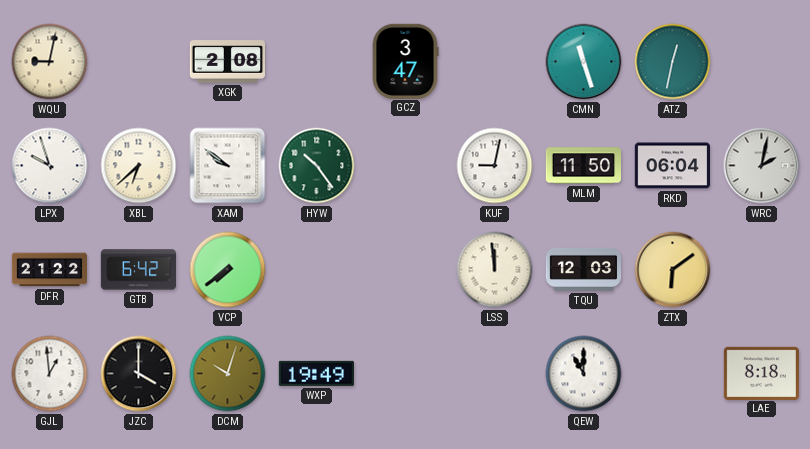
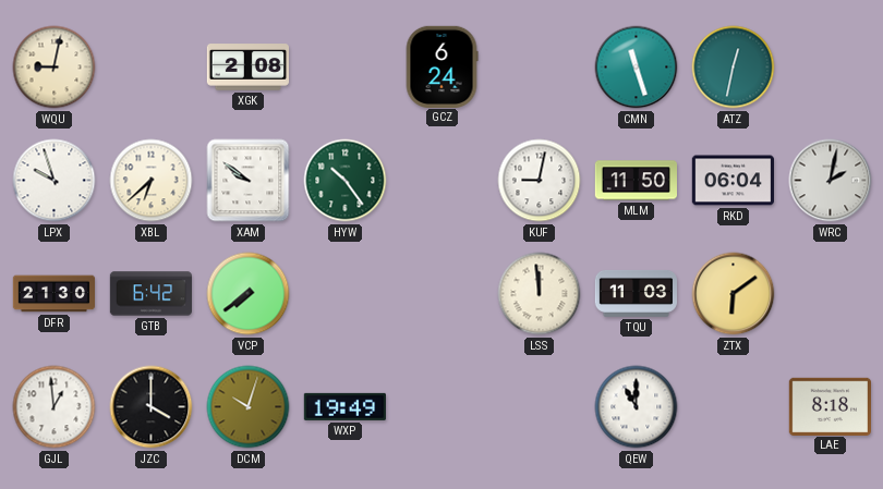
GCZ: 3:47 -> 6:24
DFR: 21:22 -> 21:30
TQU: 12:03 -> 11:03
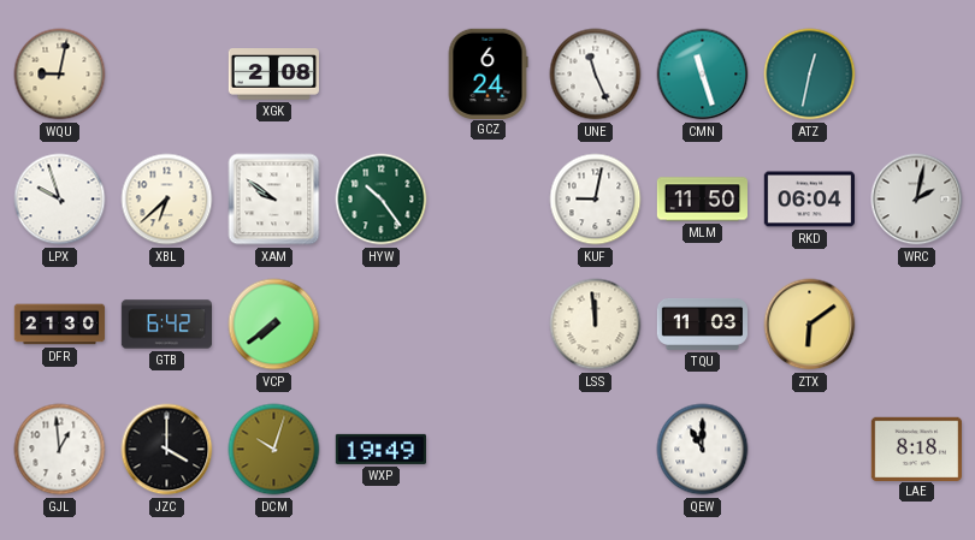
UNE: none -> 11:26
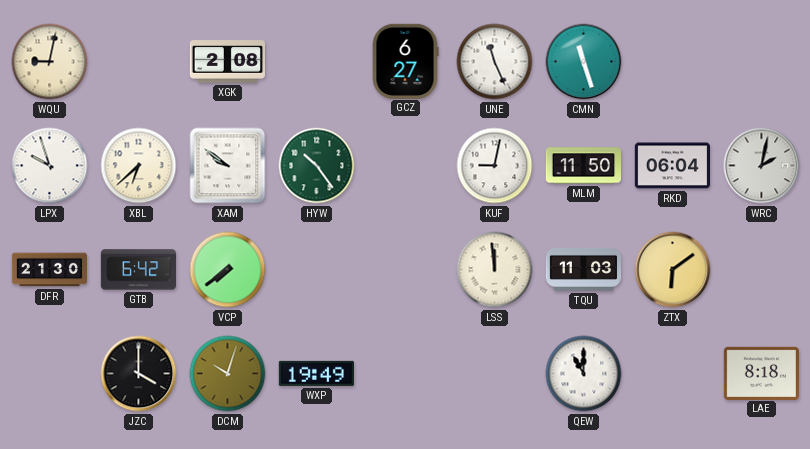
GCZ: 6:24 -> 6:27
ATZ: 12:32 -> none
GJL: 12:59 -> none
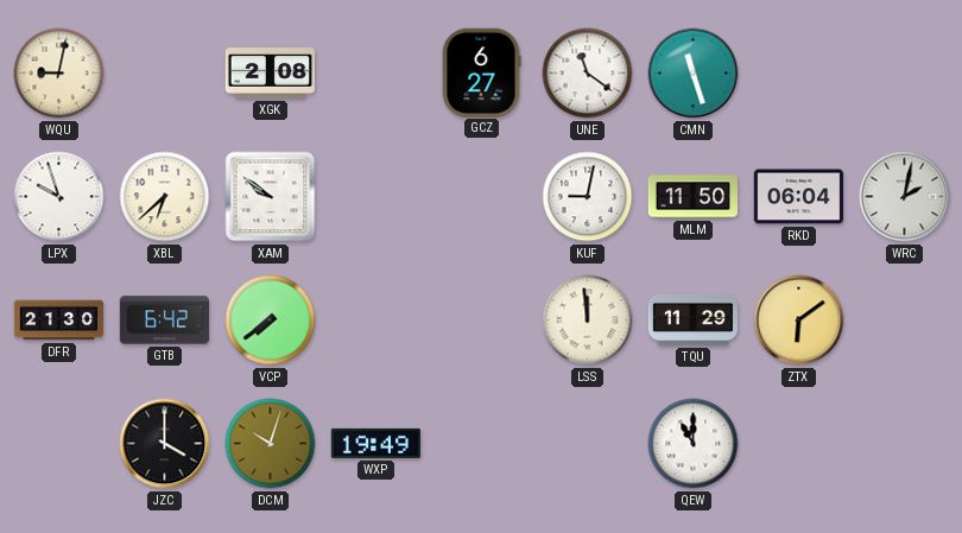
UNE: 11:26 -> 11:21
HYW: 10:24 -> none
TQU: 11:03 -> 11:29
LAE: 8:18 -> none
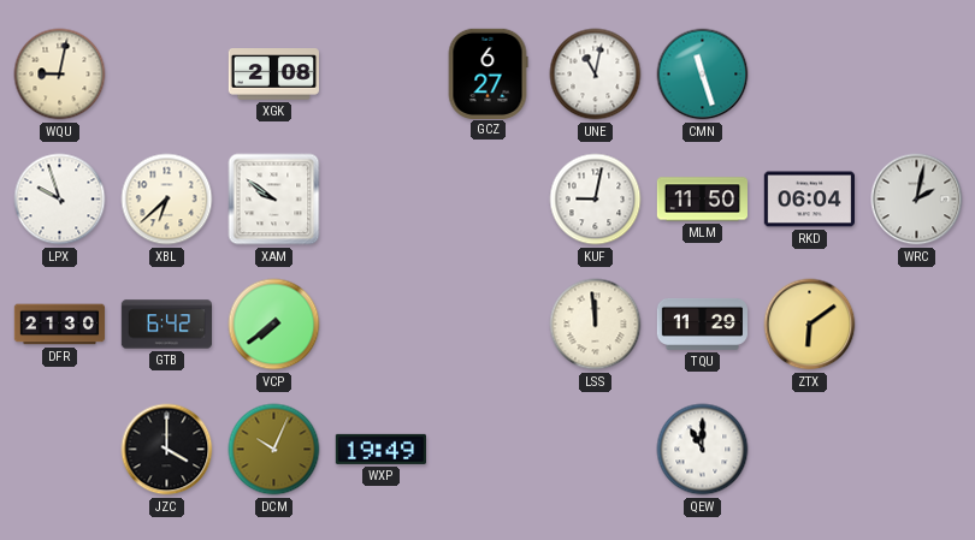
UNE: 11:21 -> 11:02
DCM: 10:03 -> 10:04
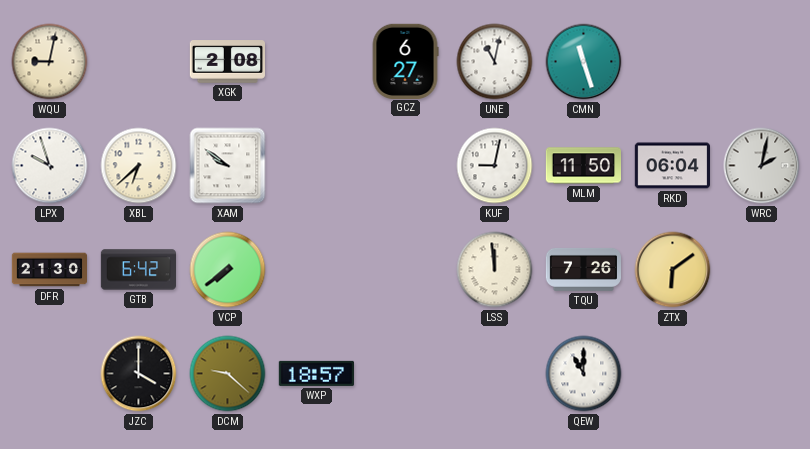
TQU: 11:29 -> 7:26
DCM: 10:04 -> 9:22
WXP: 19:49 -> 18:57
